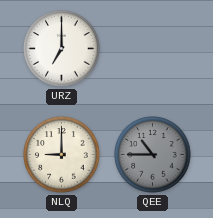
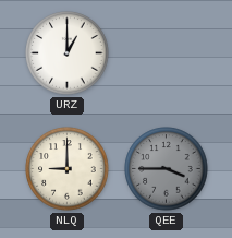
URZ: 7:00 -> 1:00
QEE: 10:45 -> 3:45
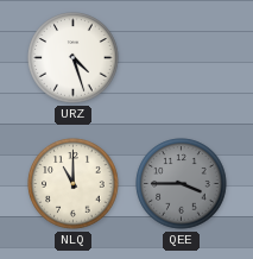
URZ: 1:00 -> 4:27
NLQ: 9:00 -> 11:00
